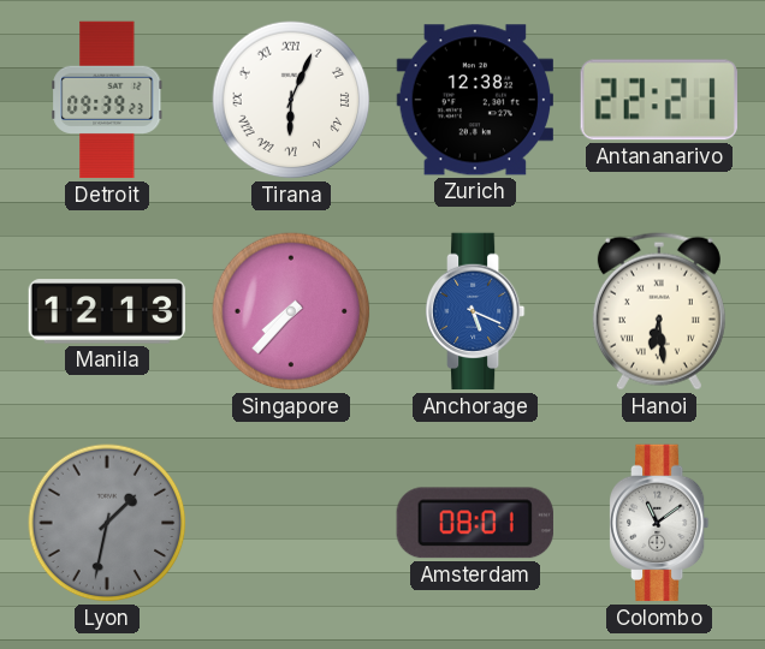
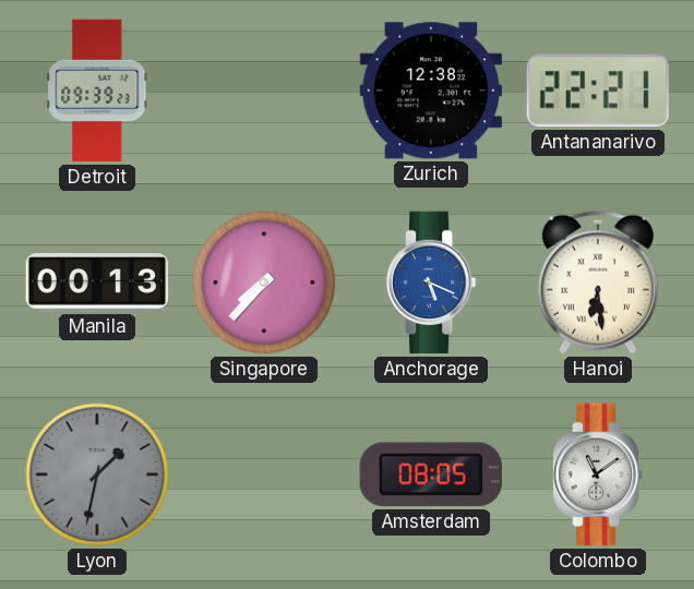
Tirana: 6:04 -> none
Manila: 12:13 -> 00:13
Amsterdam: 08:01 -> 08:05
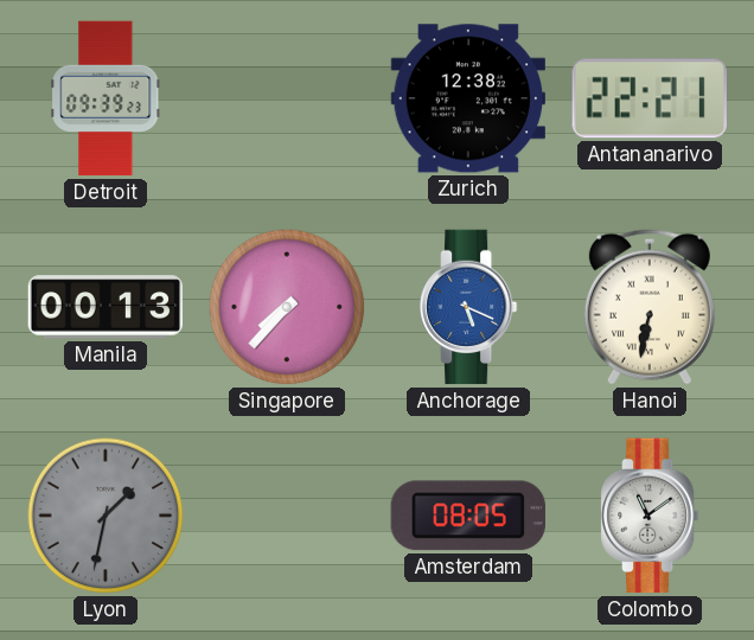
Hanoi: 6:29 -> 6:32
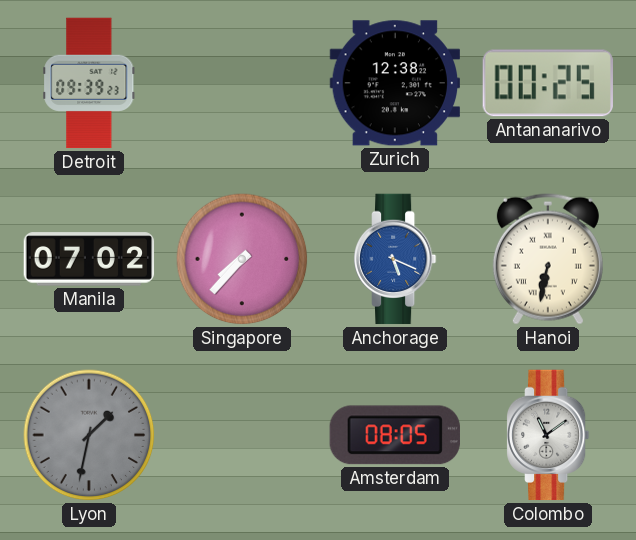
Antananarivo: 22:21 -> 00:25
Manila: 00:13 -> 07:02
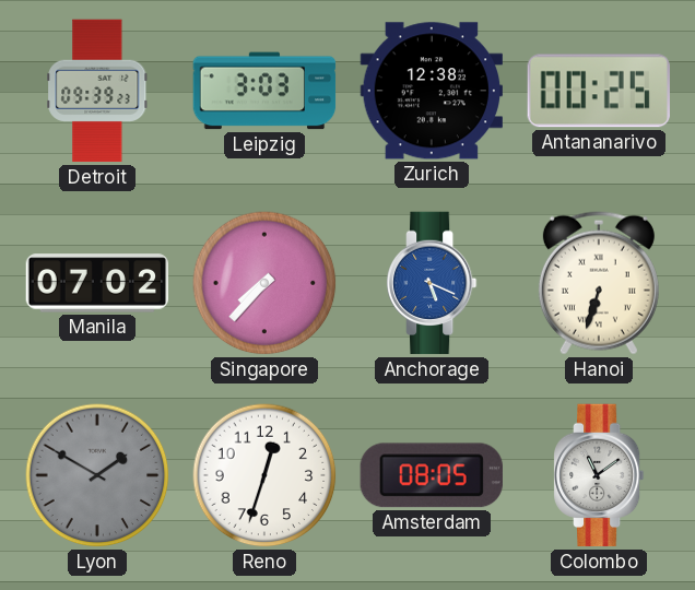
Leipzig: none -> 3:03
Hanoi: 6:32 -> 6:33
Lyon: 1:32 -> 1:50
Reno: none -> 12:33
